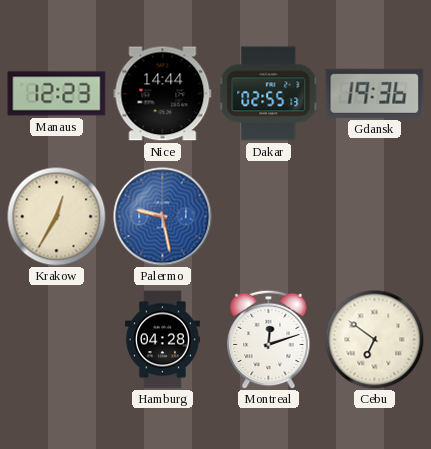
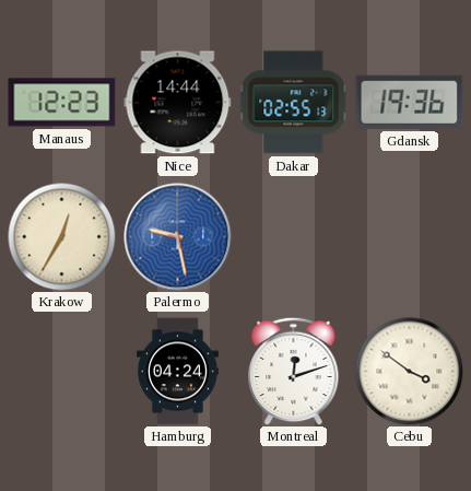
Hamburg: 04:28 -> 04:24
Cebu: 6:51 -> 3:51
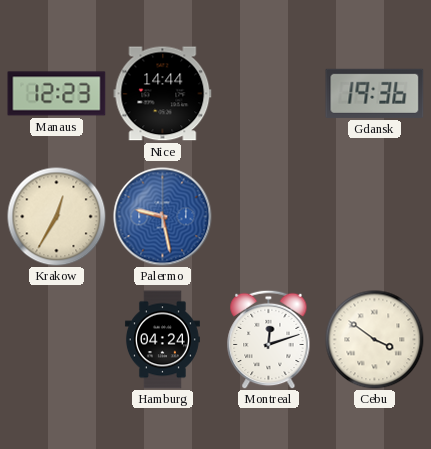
Dakar: 02:55 -> none
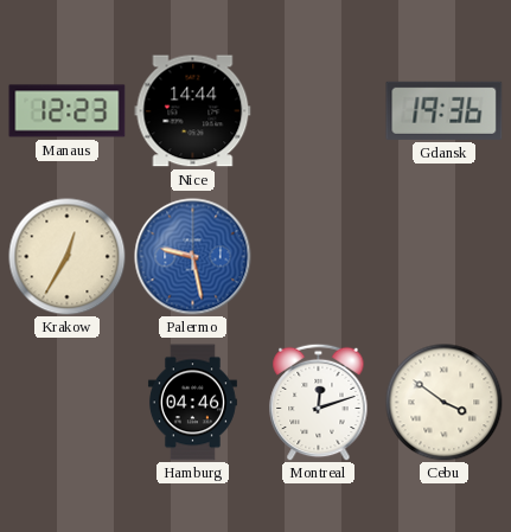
Hamburg: 04:24 -> 04:46
